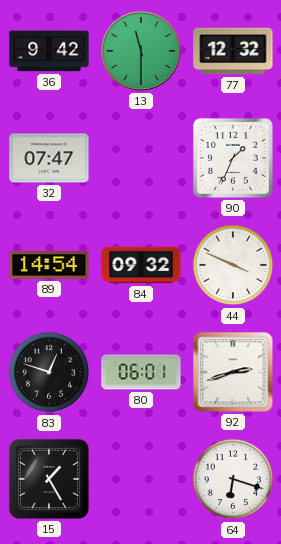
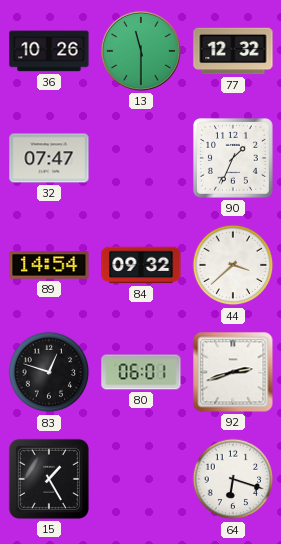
36: 9:42 -> 10:26
44: 3:49 -> 3:38
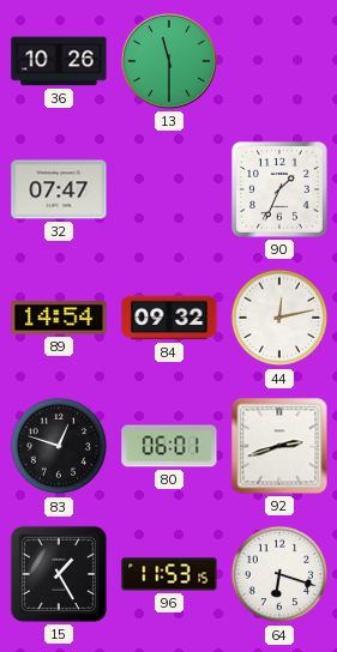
77: 12:32 -> none
44: 3:38 -> 12:13
96: none -> 11:53
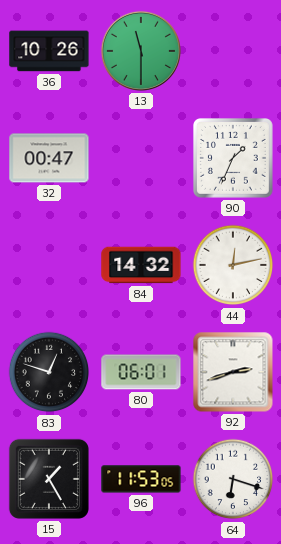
32: 07:47 -> 00:47
89: 14:54 -> none
84: 09:32 -> 14:32
96: 11:53:15 -> 11:53:05
